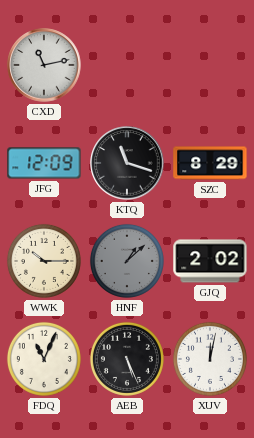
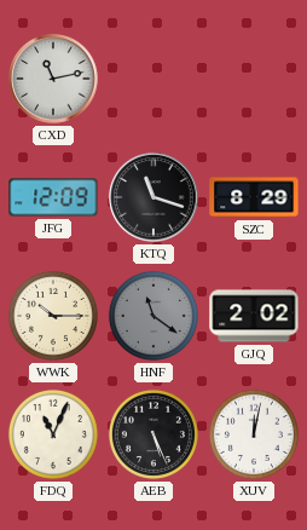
HNF: 1:08 -> 11:21
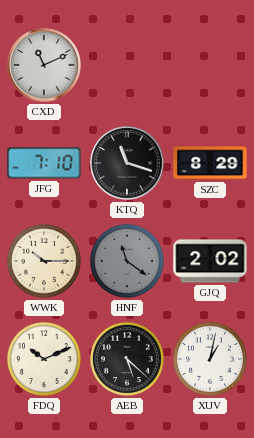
CXD: 11:13 -> 11:11
JFG: 12:09 -> 7:10
FDQ: 11:04 -> 10:11
AEB: 5:26 -> 5:22
XUV: 12:02 -> 1:02
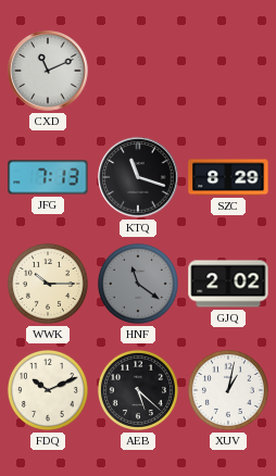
JFG: 7:10 -> 7:13
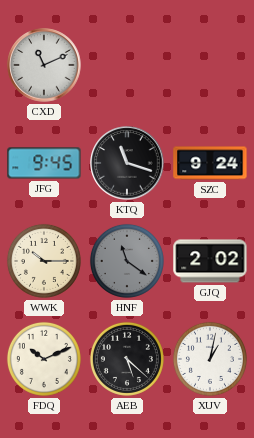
JFG: 7:13 -> 9:45
SZC: 8:29 -> 9:24
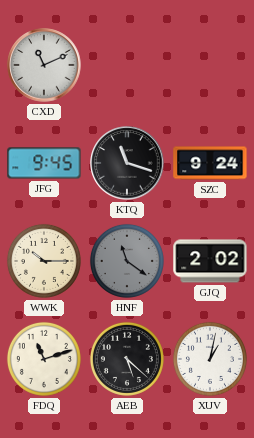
FDQ: 10:11 -> 11:12
